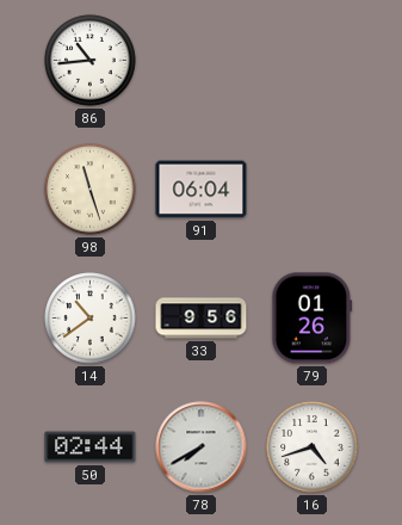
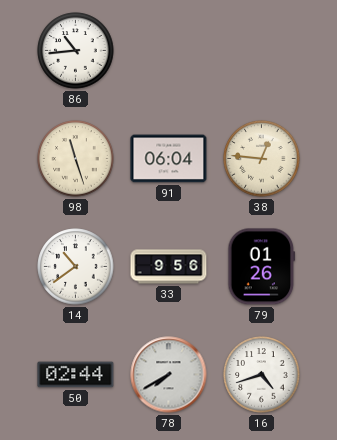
38: none -> 12:46
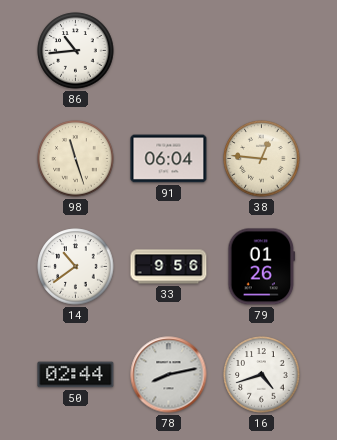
78: 7:40 -> 8:13
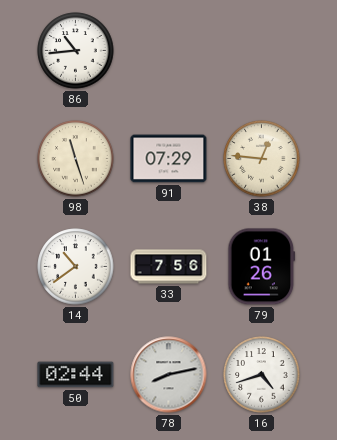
91: 06:04 -> 07:29
33: 9:56 -> 7:56
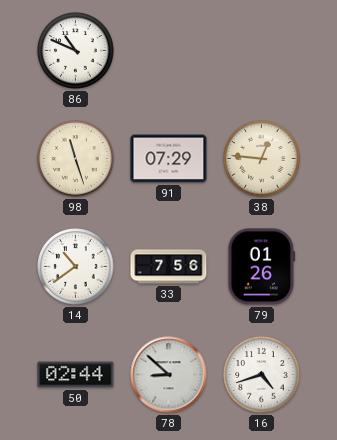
86: 10:44 -> 10:49
78: 8:13 -> 8:52
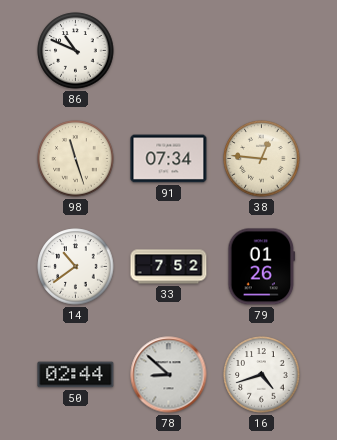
91: 07:29 -> 07:34
33: 7:56 -> 7:52
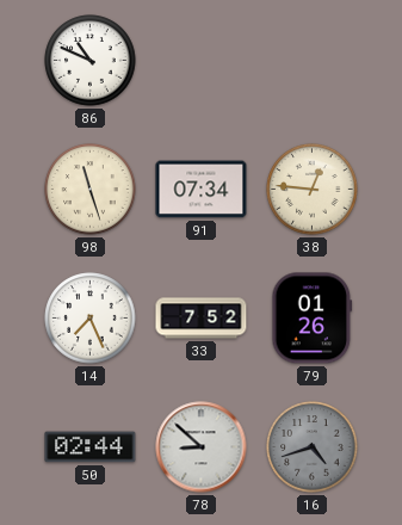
14: 10:39 -> 7:26
16 dial: white -> grey
